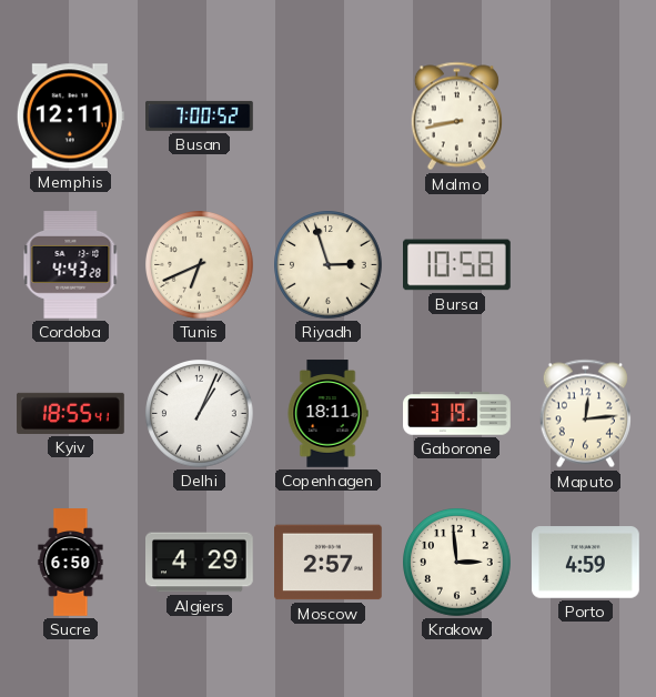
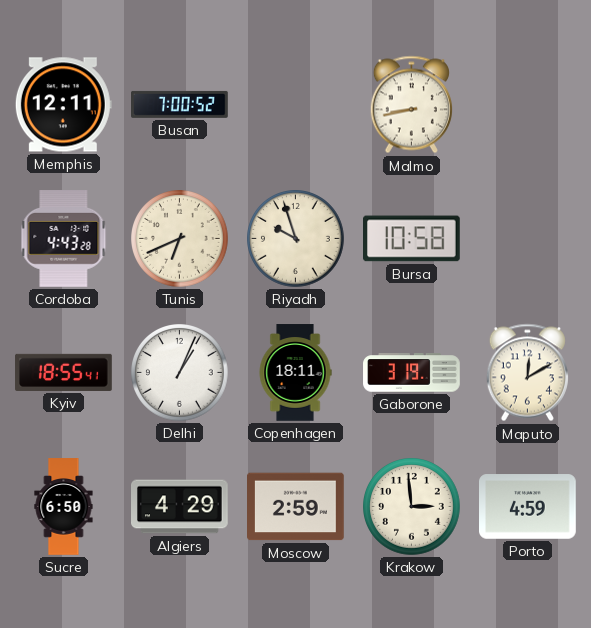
Riyadh: 2:57 -> 9:57
Maputo: 12:14 -> 12:10
Moscow: 2:57 -> 2:59
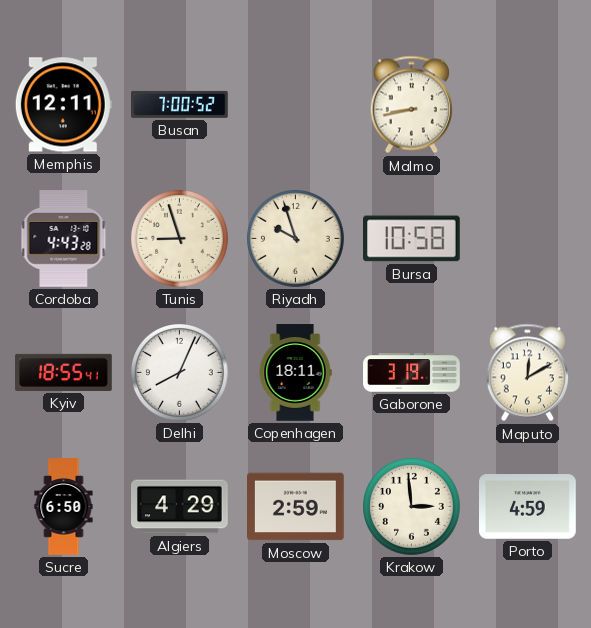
Tunis: 6:41 -> 8:57
Delhi: 1:04 -> 8:04
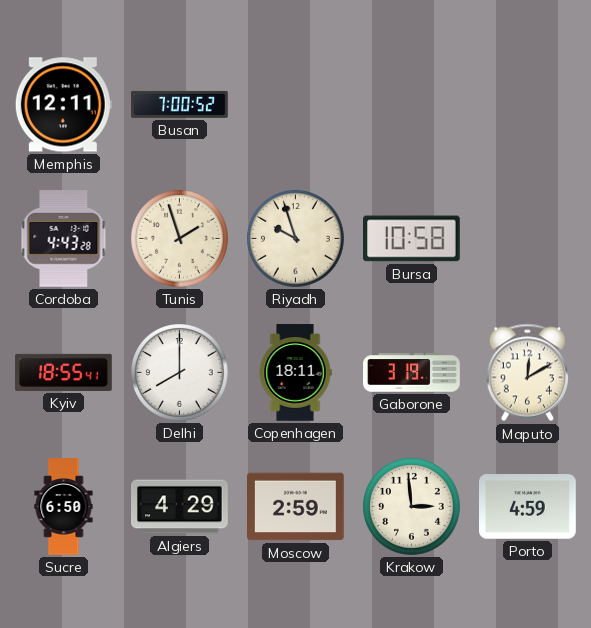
Malmo: 8:43 -> none
Tunis: 8:57 -> 1:57
Delhi: 8:04 -> 8:00
